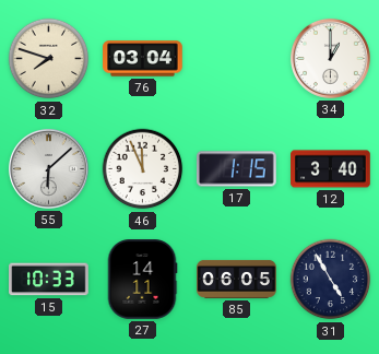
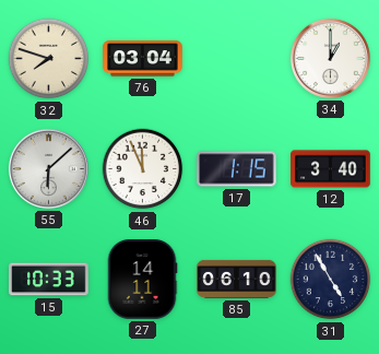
85: 06:05 -> 06:10
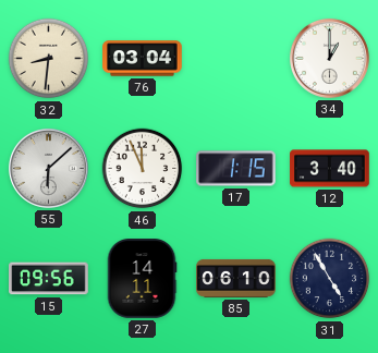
32: 7:48 -> 8:31
15: 10:33 -> 09:56
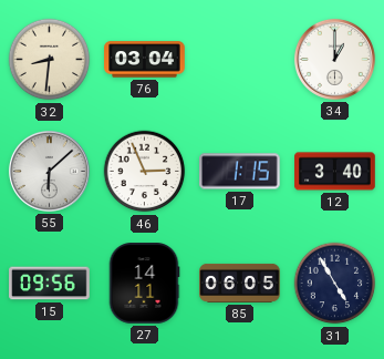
46: 11:56 -> 2:56
85: 06:10 -> 06:05
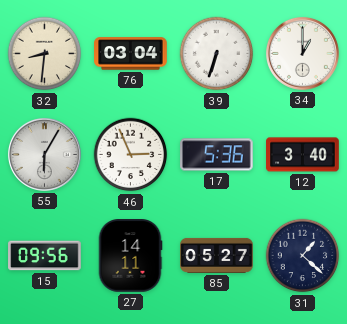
39: none -> 6:33
55: 6:08 -> 6:05
17: 1:15 -> 5:36
85: 06:05 -> 05:27
31: 4:55 -> 1:22
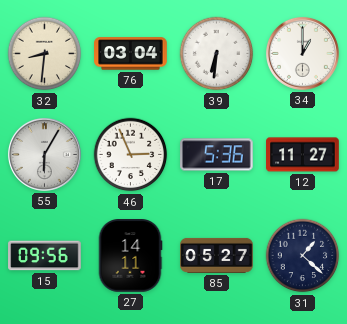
39: 6:33 -> 6:31
12: 3:40 -> 11:27
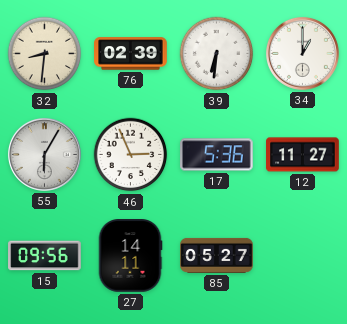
76: 03:04 -> 02:39
31: 1:22 -> none
